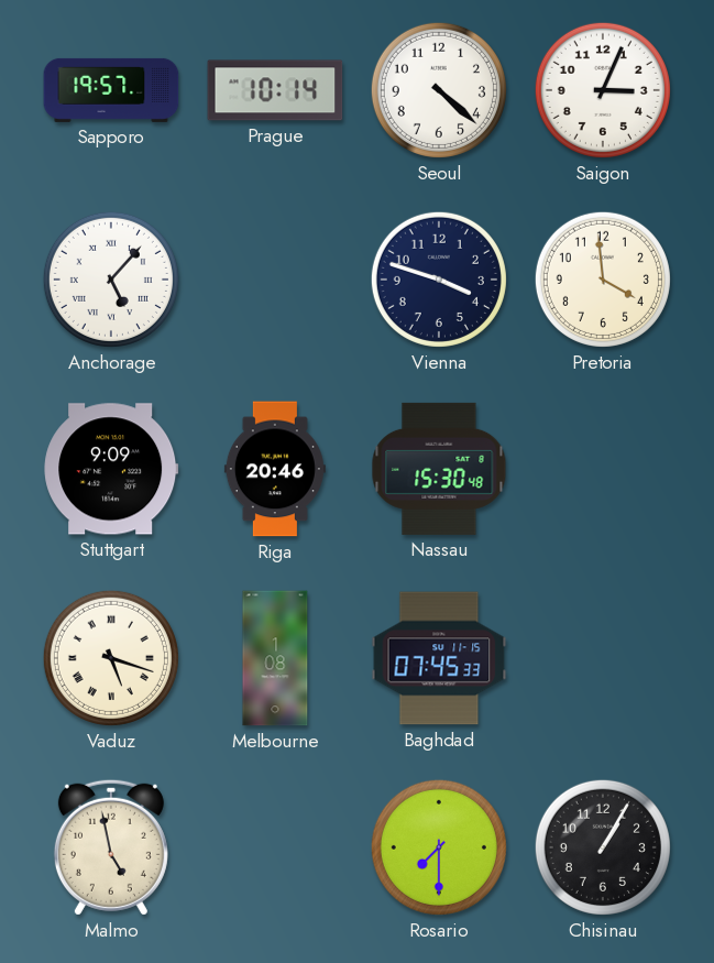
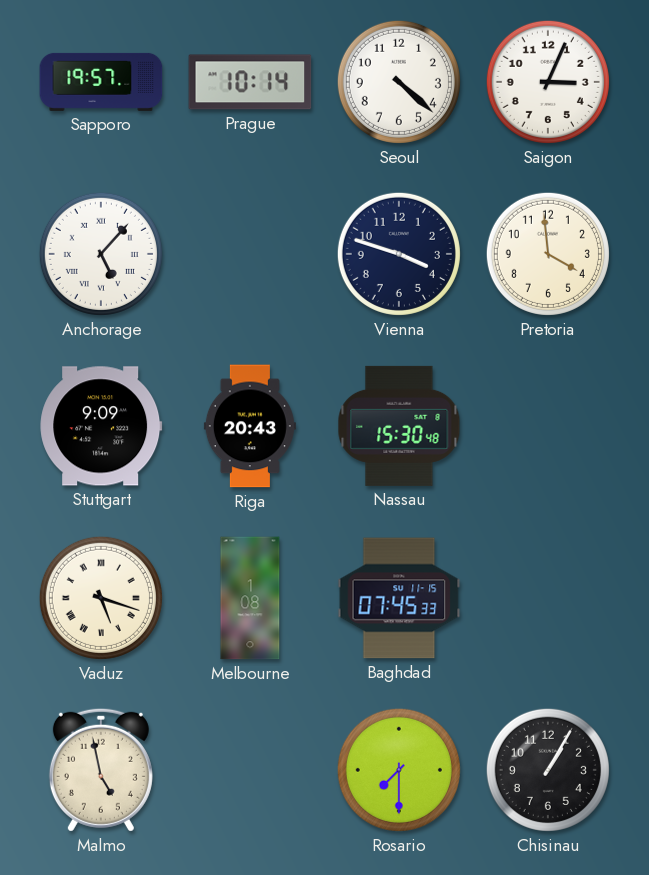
Riga: 20:46 -> 20:43
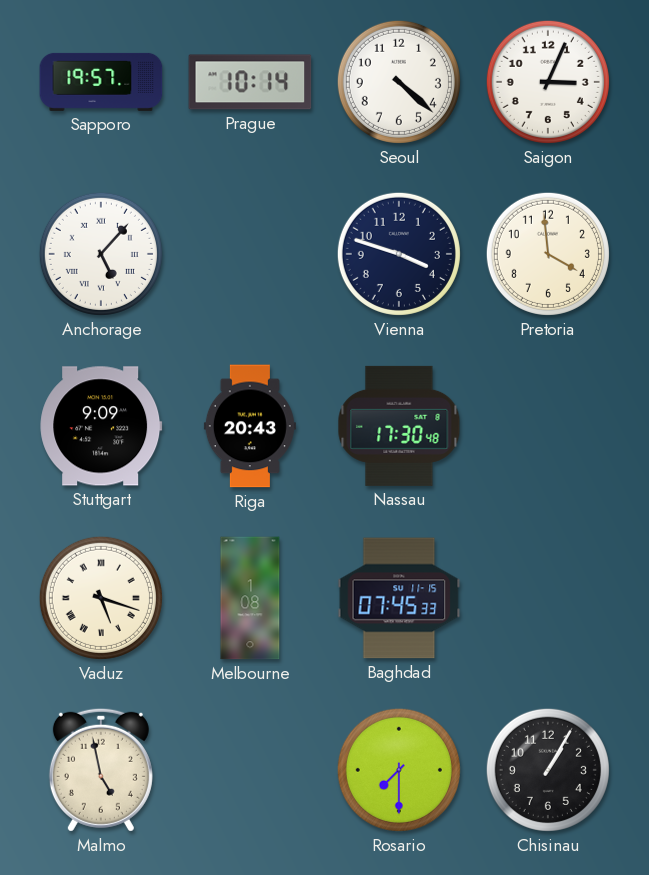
Nassau: 15:30 -> 17:30
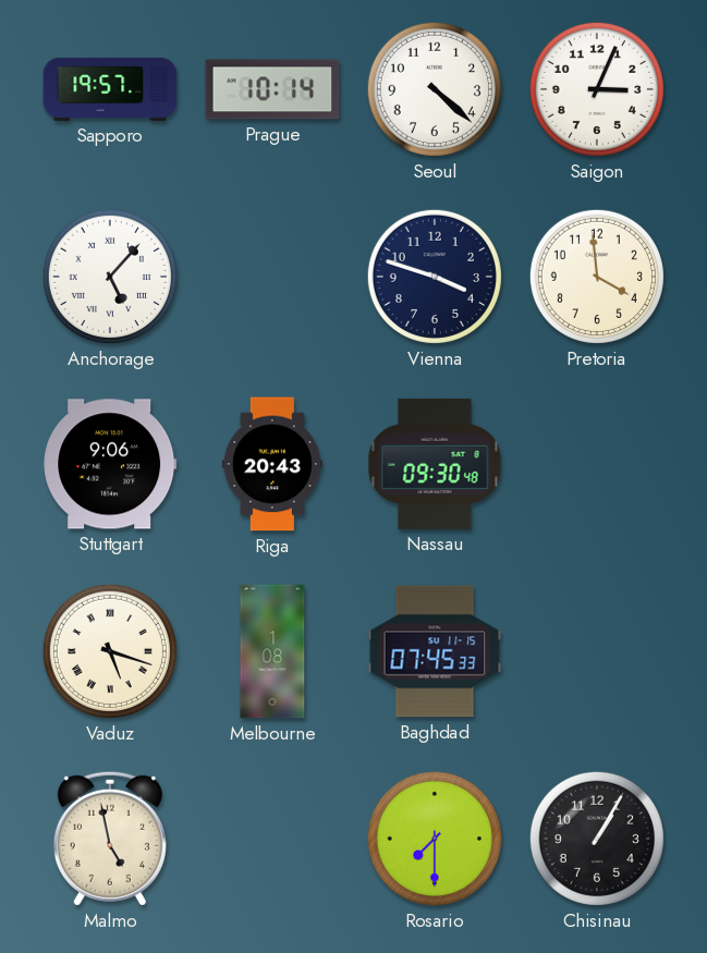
Stuttgart: 9:09 -> 9:06
Nassau: 17:30 -> 09:30
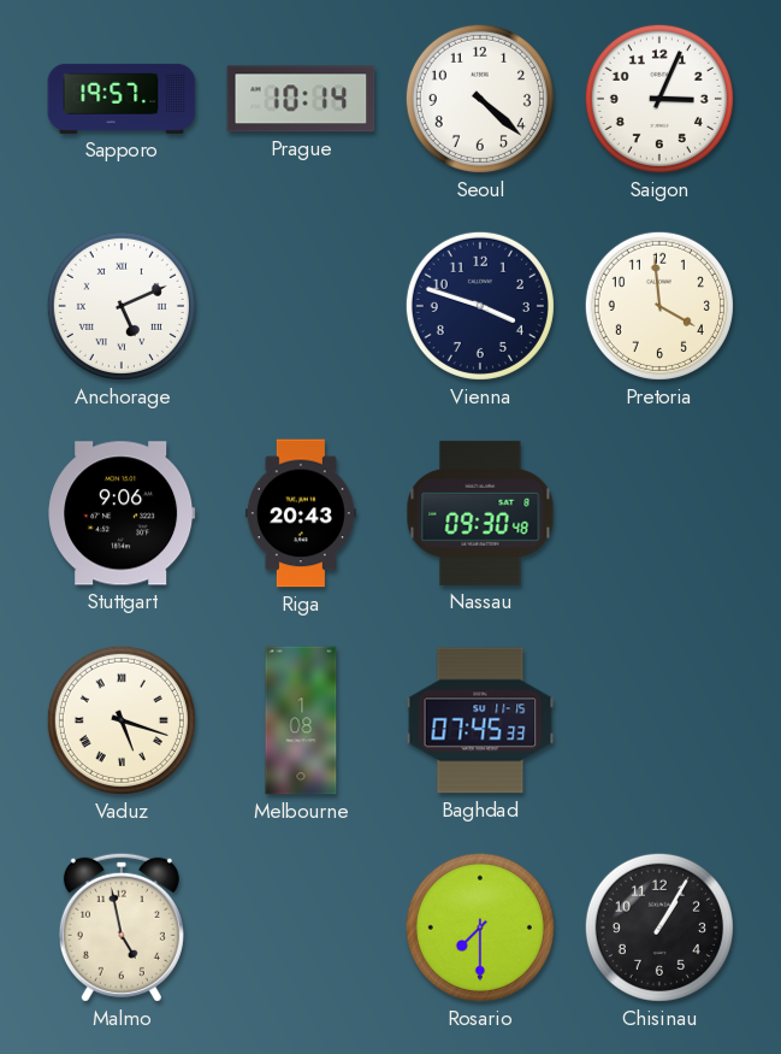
Anchorage: 5:07 -> 5:11
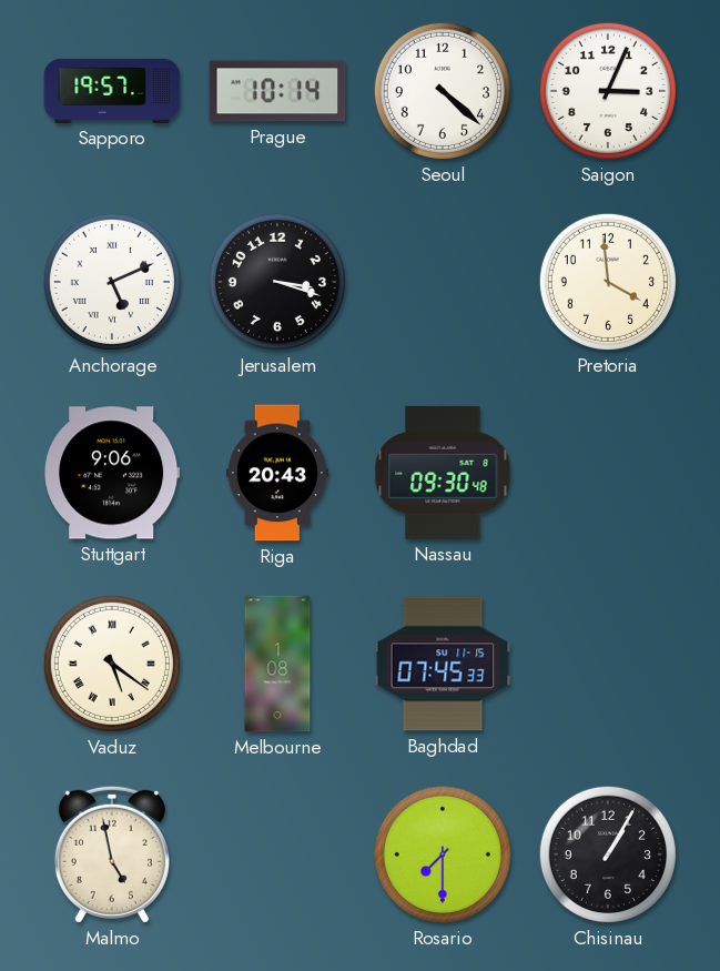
Jerusalem: none -> 3:18
Vienna: 3:48 -> none
Vaduz: 5:18 -> 5:21
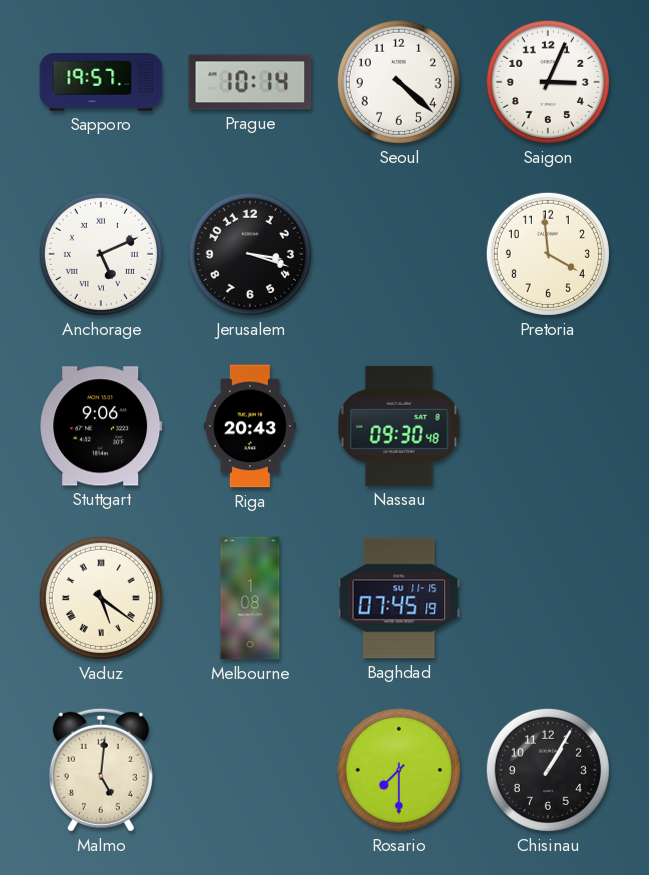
Baghdad: 07:45:33 -> 07:45:19
Malmo: 4:58 -> 5:01
